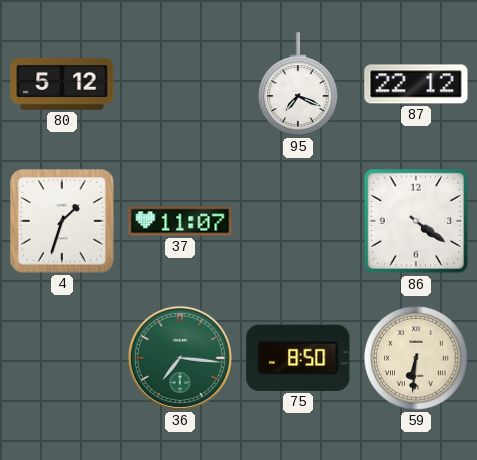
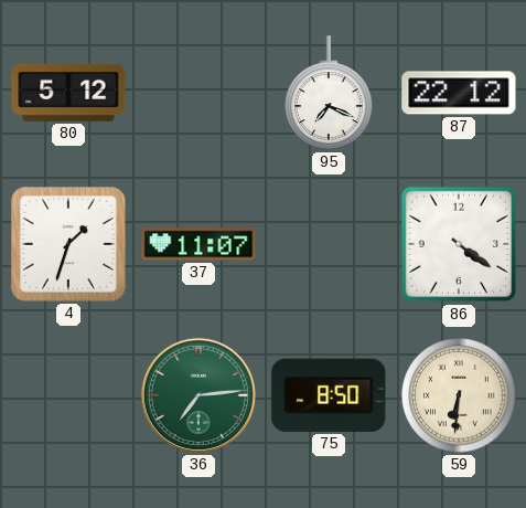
36: 7:16 -> 7:14
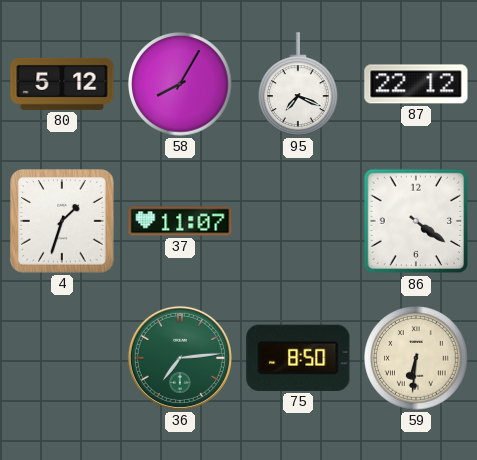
58: none -> 8:05
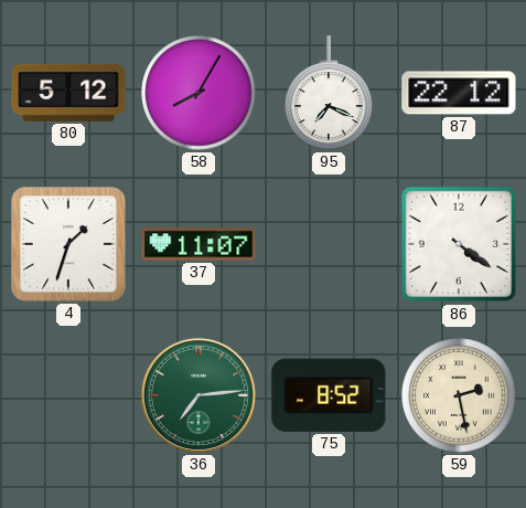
75: 8:50 -> 8:52
59: 6:31 -> 2:28
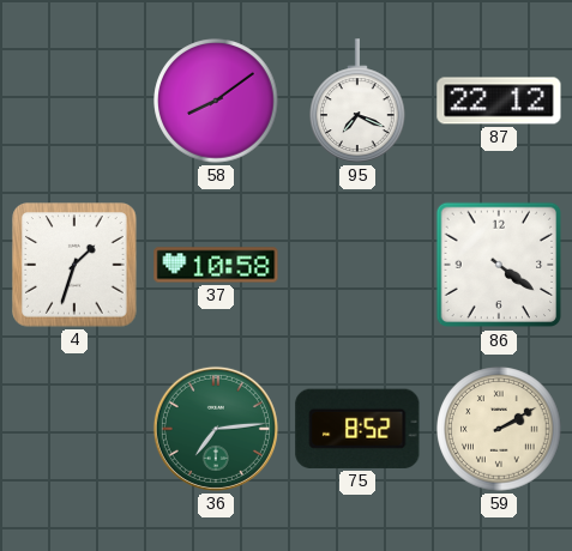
80: 5:12 -> none
58: 8:05 -> 8:09
37: 11:07 -> 10:58
59: 2:28 -> 2:10
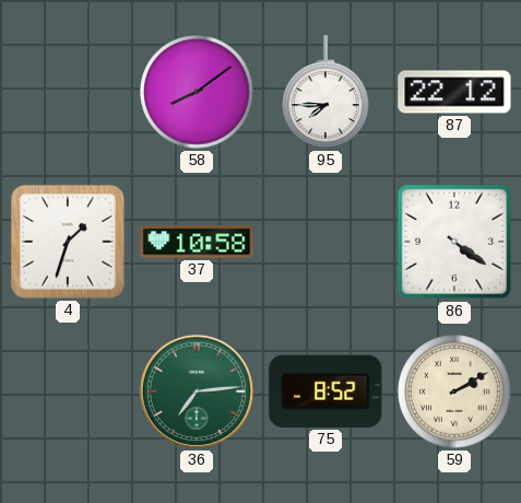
95: 7:19 -> 7:45
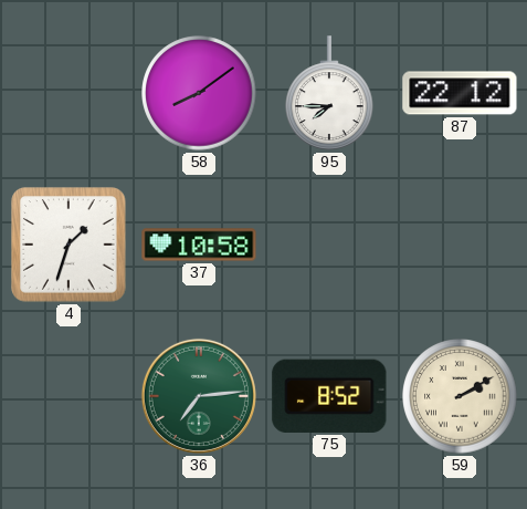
86: 4:21 -> none
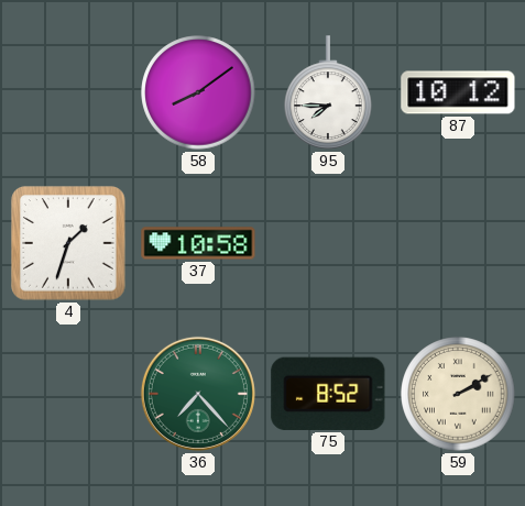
87: 22:12 -> 10:12
36: 7:14 -> 7:23
